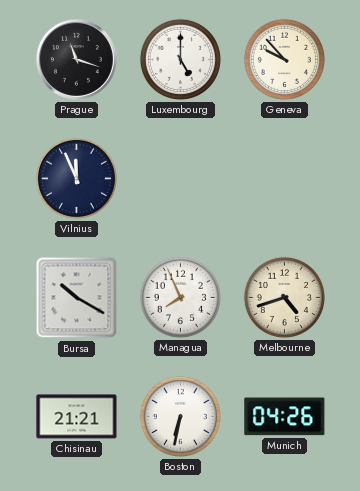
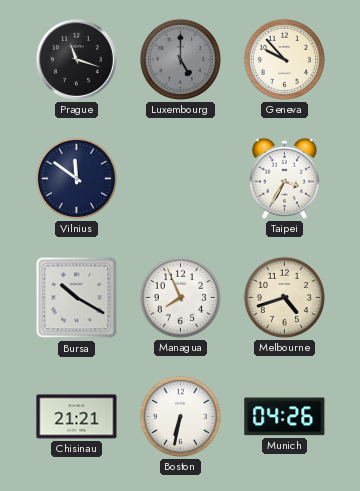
Luxembourg dial: white -> grey
Vilnius: 11:56 -> 11:51
Taipei: none -> 3:35
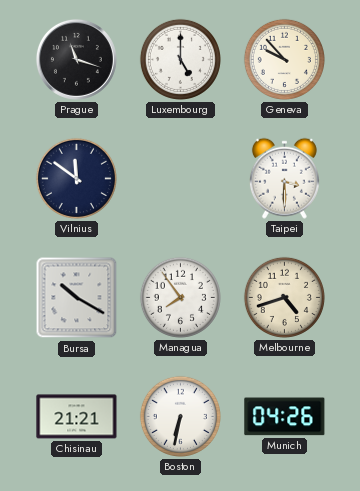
Luxembourg dial: grey -> white
Taipei: 3:35 -> 3:30
Managua: 7:56 -> 7:54
